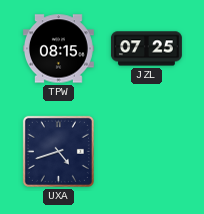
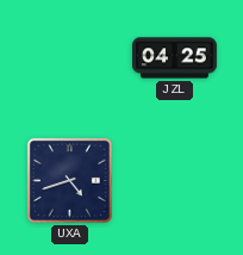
TPW: 08:15 -> none
JZL: 07:25 -> 04:25
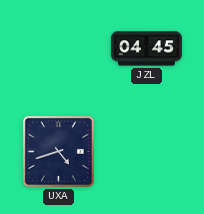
JZL: 04:25 -> 04:45
